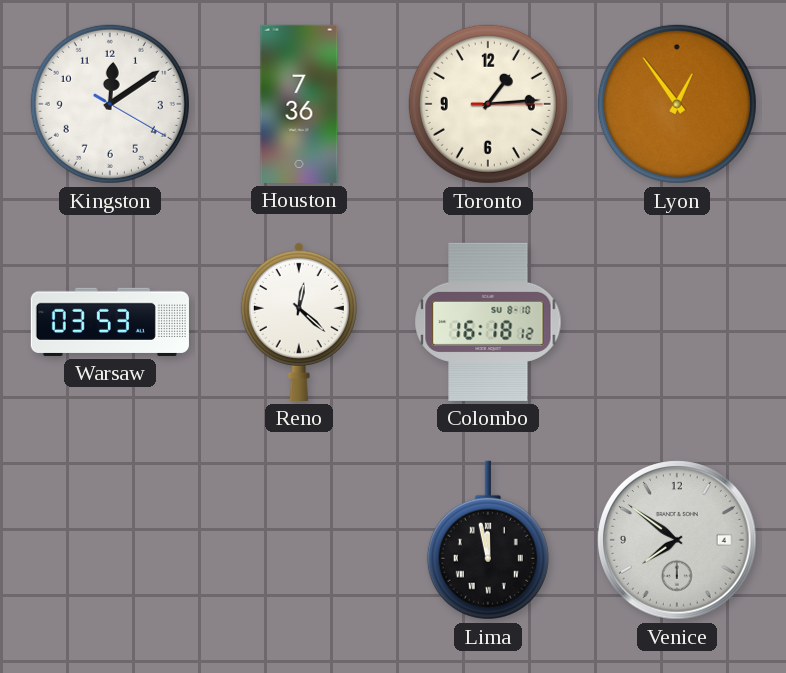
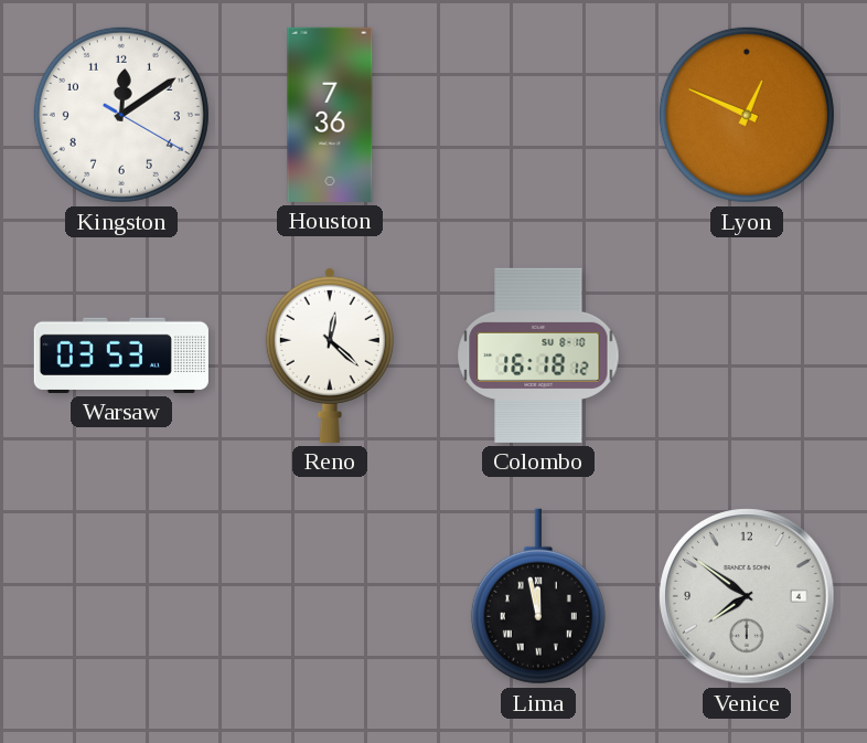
Toronto: 1:14 -> none
Lyon: 12:54 -> 12:49
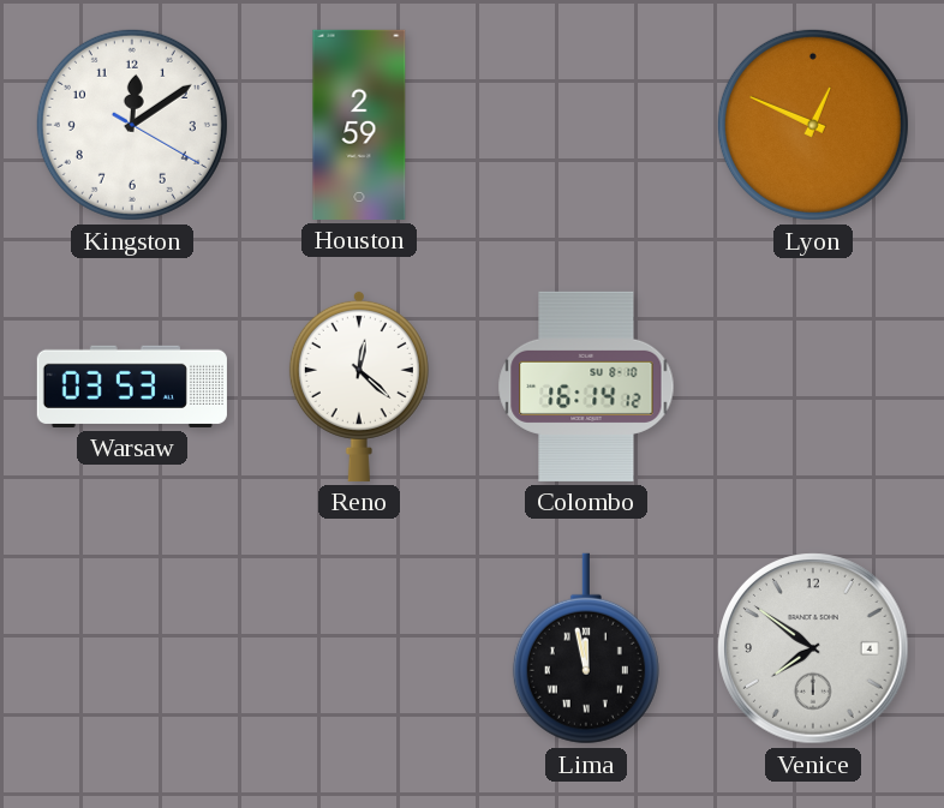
Houston: 7:36 -> 2:59
Colombo: 16:18 -> 16:14
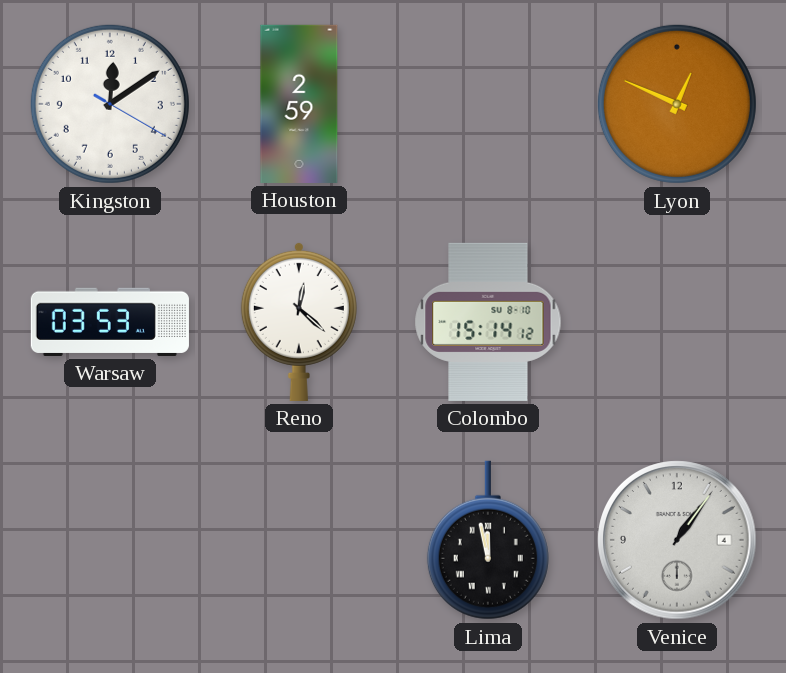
Colombo: 16:14 -> 15:14
Venice: 7:51 -> 1:06
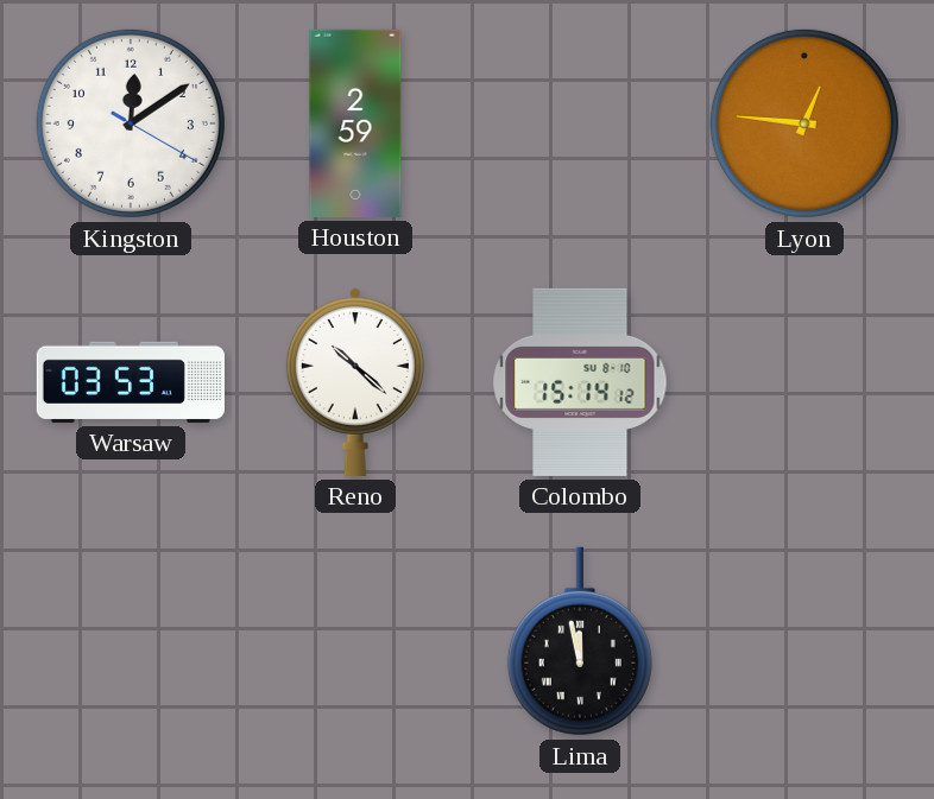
Lyon: 12:49 -> 12:46
Reno: 12:22 -> 10:22
Venice: 1:06 -> none
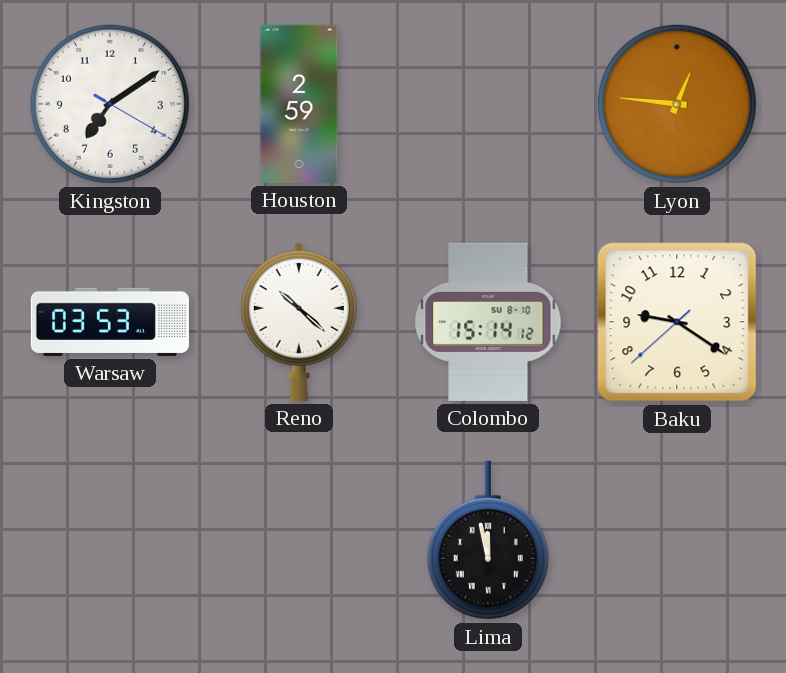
Kingston: 12:09 -> 7:09
Baku: none -> 9:20
